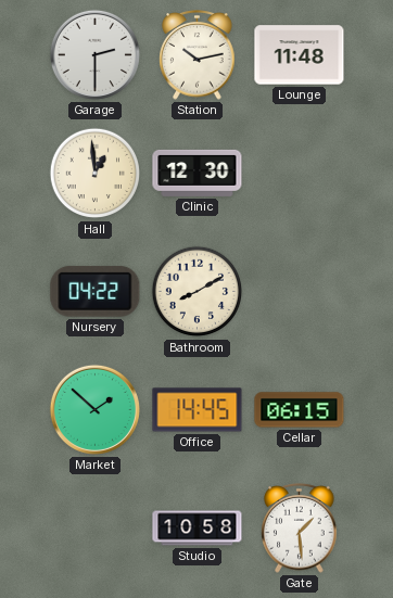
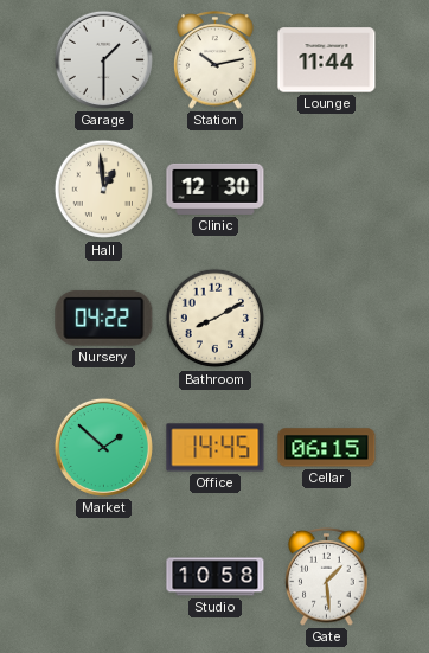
Garage: 2:30 -> 1:30
Lounge: 11:48 -> 11:44
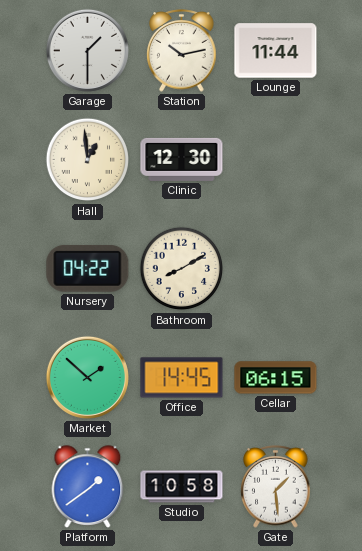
Platform: none -> 1:39
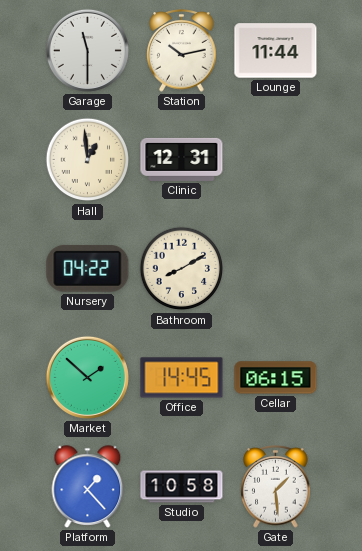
Garage: 1:30 -> 11:30
Clinic: 12:30 -> 12:31
Platform: 1:39 -> 1:23
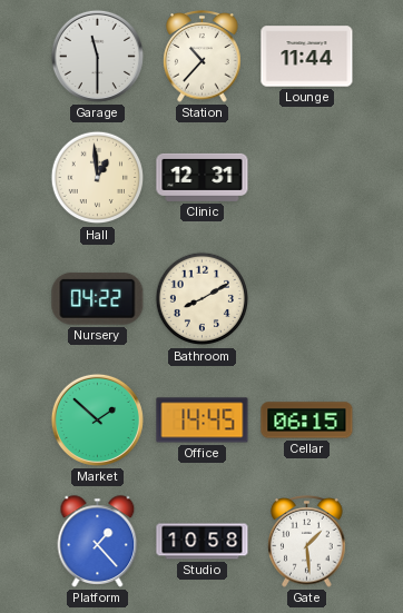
Station: 10:13 -> 10:37
